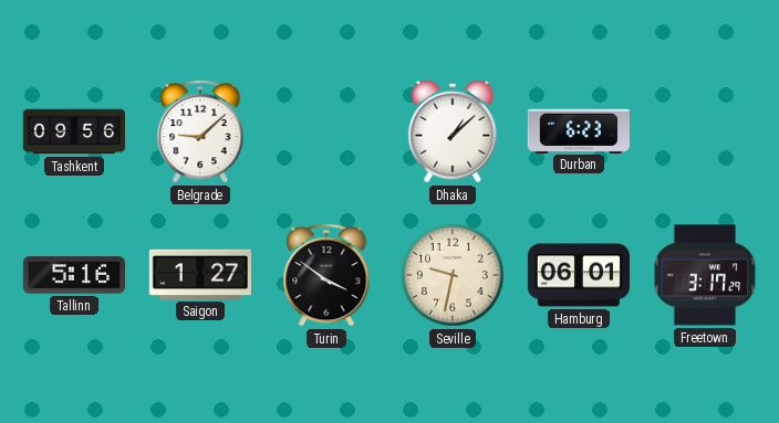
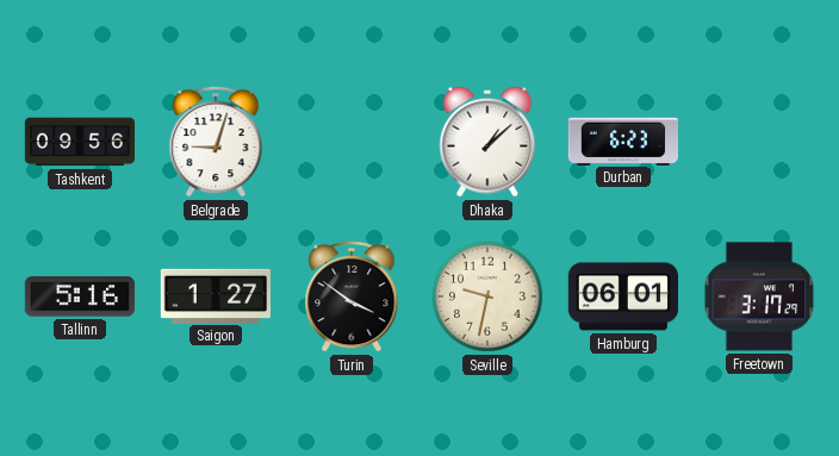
Belgrade: 9:08 -> 9:03
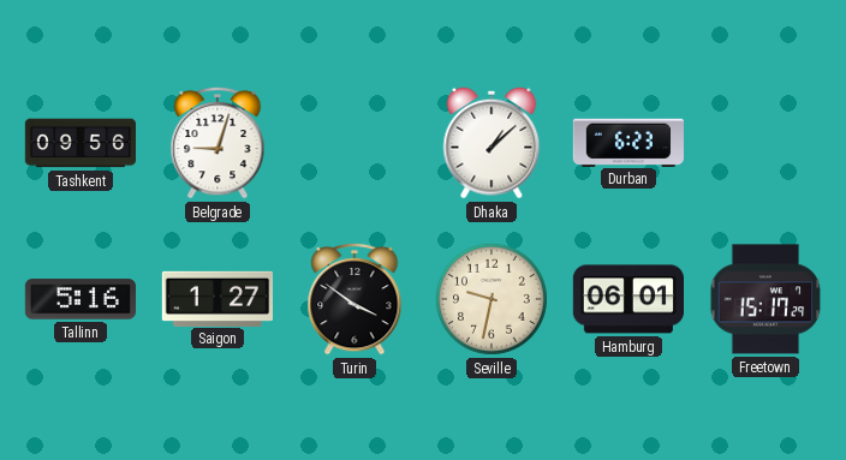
Freetown: 3:17 -> 15:17
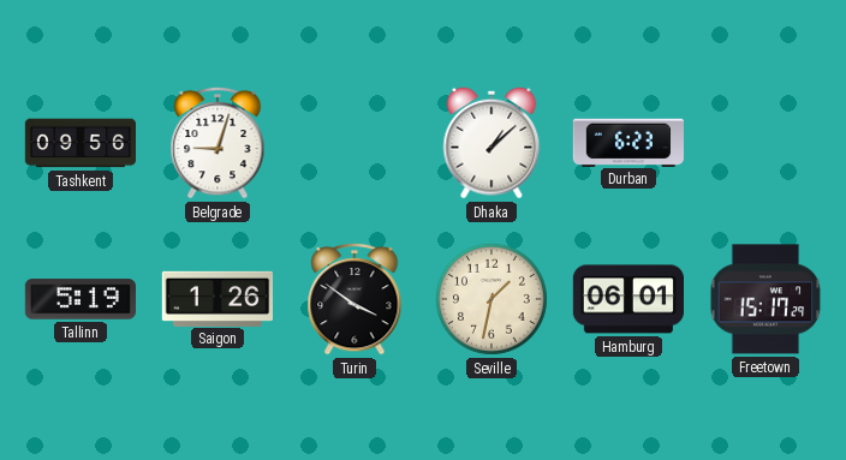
Tallinn: 5:16 -> 5:19
Saigon: 1:27 -> 1:26
Seville: 9:32 -> 1:32
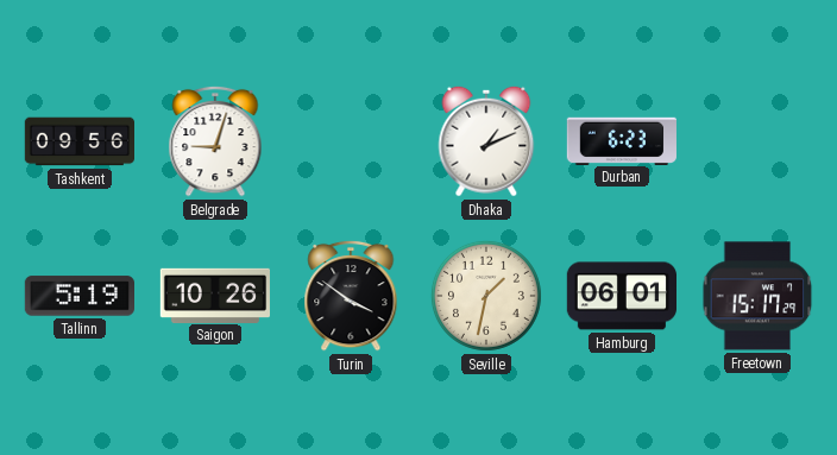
Dhaka: 1:08 -> 1:11
Saigon: 1:26 -> 10:26
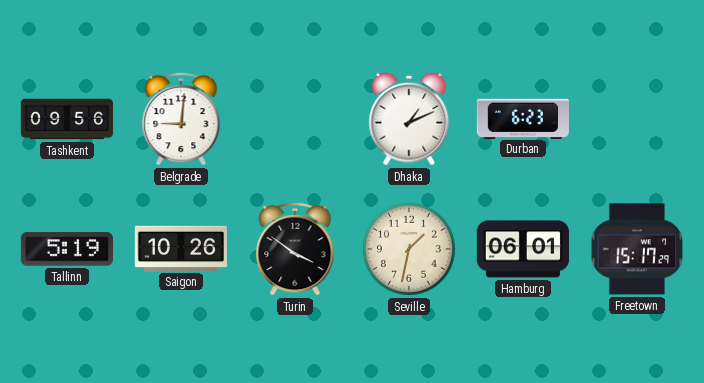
Belgrade: 9:03 -> 9:01
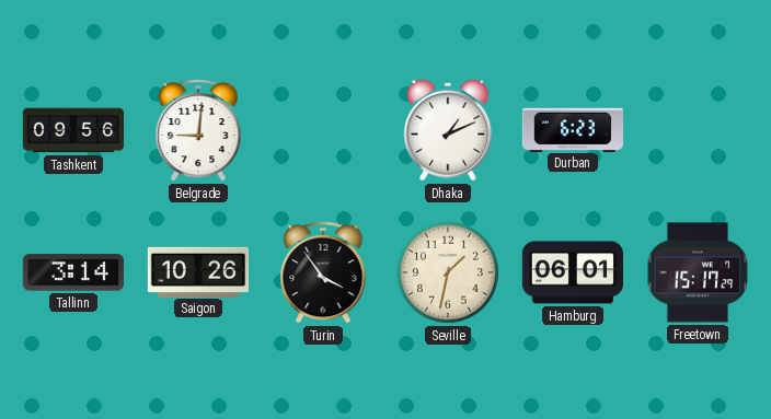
Tallinn: 5:19 -> 3:14
Turin: 3:51 -> 3:54
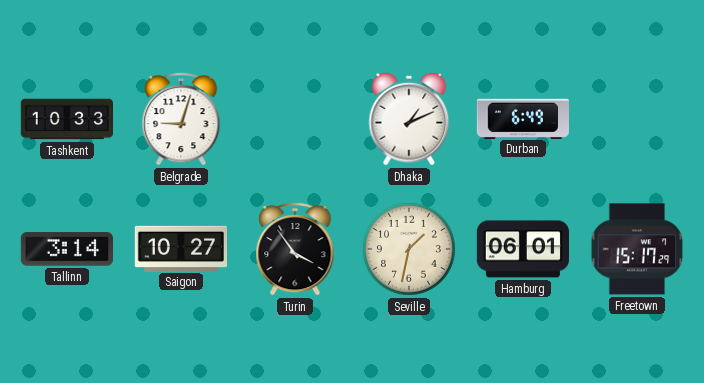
Tashkent: 09:56 -> 10:33
Belgrade: 9:01 -> 9:03
Durban: 6:23 -> 6:49
Saigon: 10:26 -> 10:27
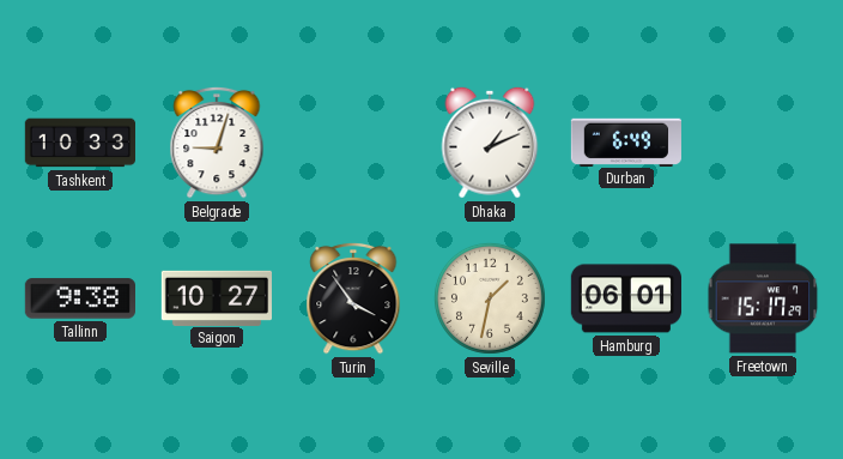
Tallinn: 3:14 -> 9:38
